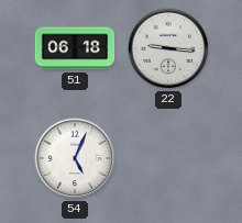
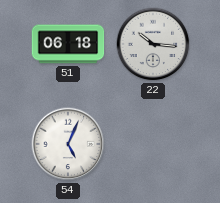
22: 9:16 -> 10:16
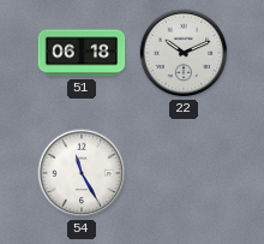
22: 10:16 -> 10:11
54: 5:04 -> 11:25
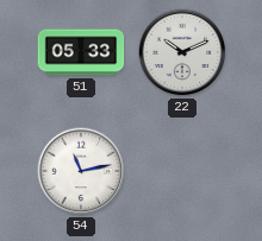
51: 06:18 -> 05:33
54: 11:25 -> 11:13
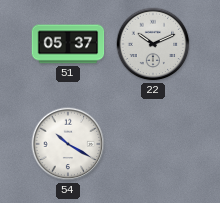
51: 05:33 -> 05:37
54: 11:13 -> 10:20
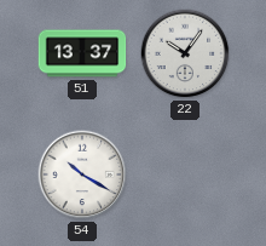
51: 05:37 -> 13:37
22: 10:11 -> 10:06
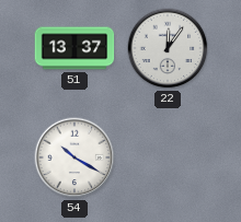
22: 10:06 -> 12:06
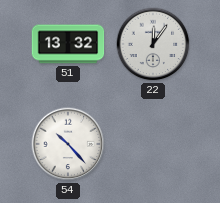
51: 13:37 -> 13:32
54: 10:20 -> 10:23
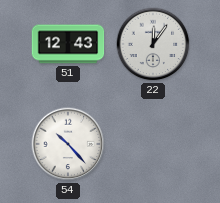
51: 13:32 -> 12:43
